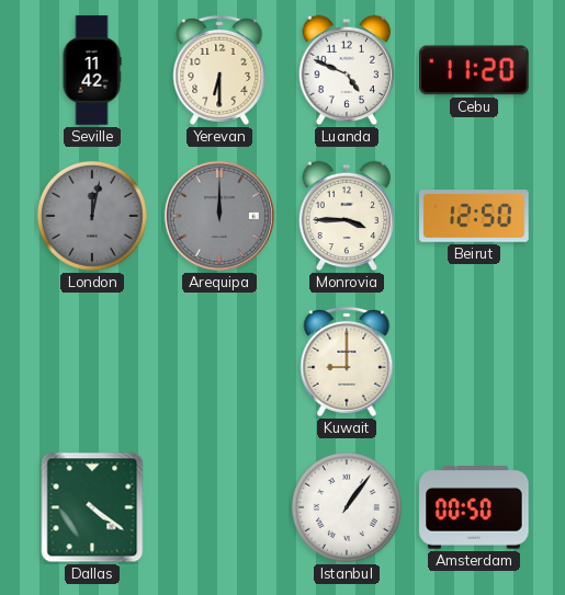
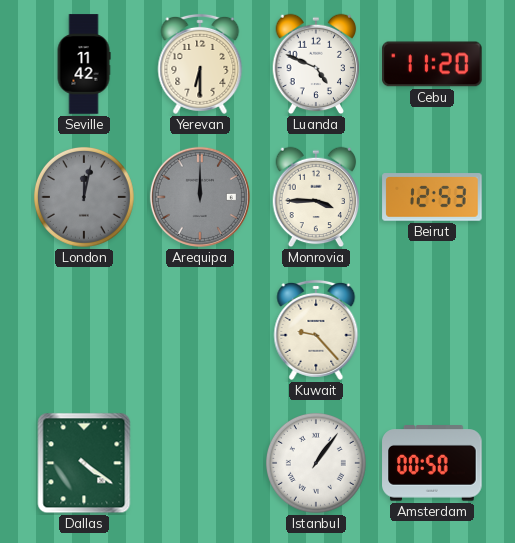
Beirut: 12:50 -> 12:53
Kuwait: 9:00 -> 9:23
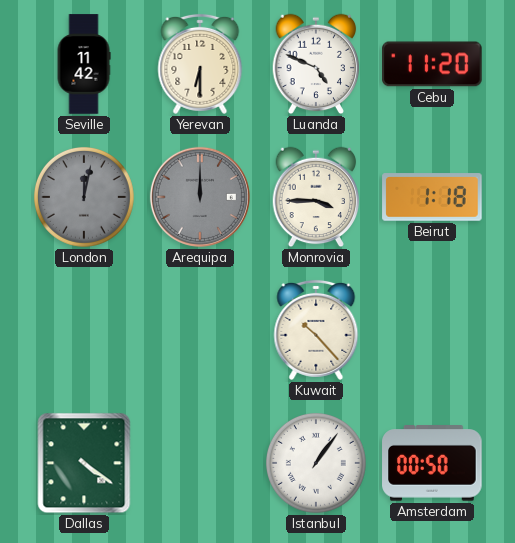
Beirut: 12:53 -> 1:18
Kuwait: 9:23 -> 10:23
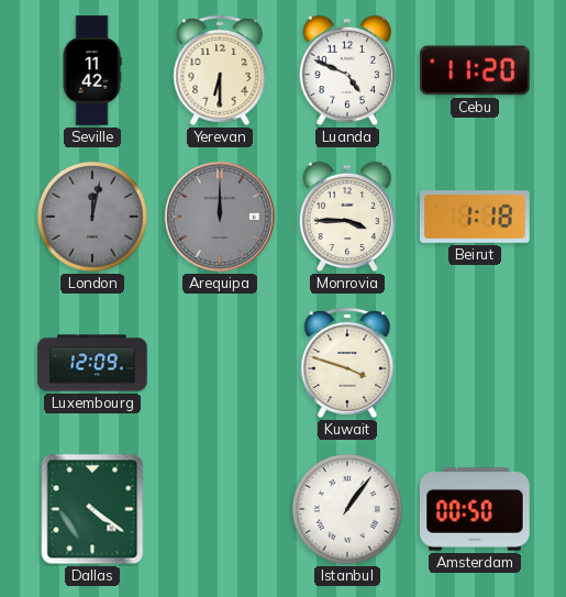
Luxembourg: none -> 12:09
Kuwait: 10:23 -> 3:48
